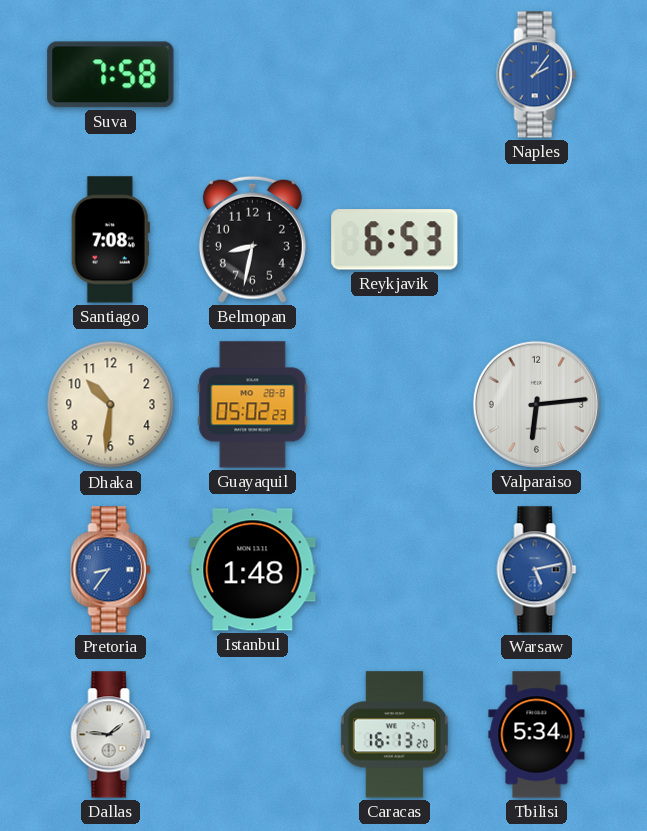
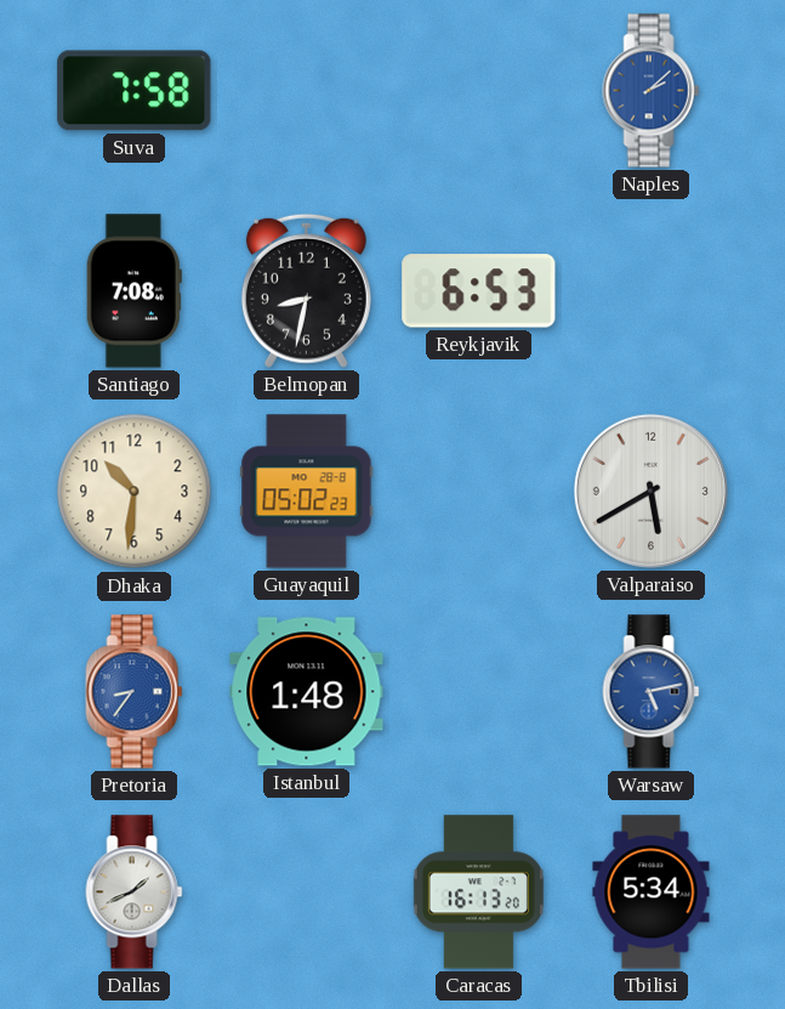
Naples: 2:06 -> 2:08
Valparaiso: 6:14 -> 5:40
Dallas: 1:46 -> 1:41
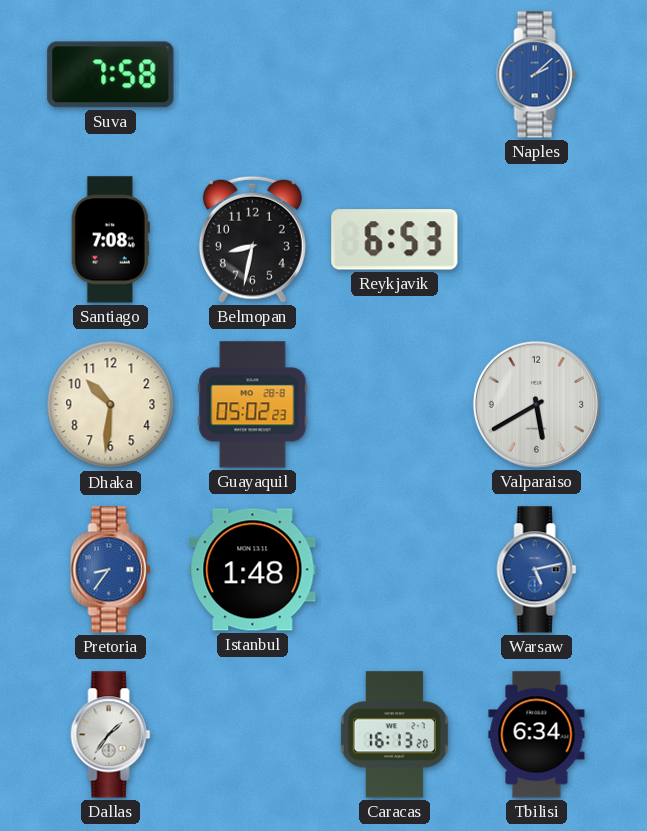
Dallas: 1:41 -> 1:36
Tbilisi: 5:34 -> 6:34
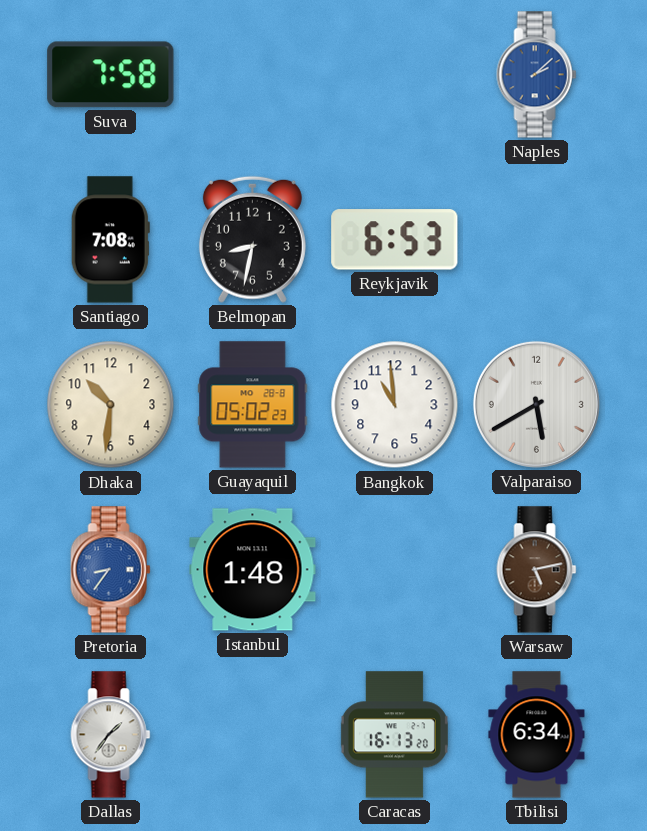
Bangkok: none -> 10:59
Warsaw dial: blue -> brown
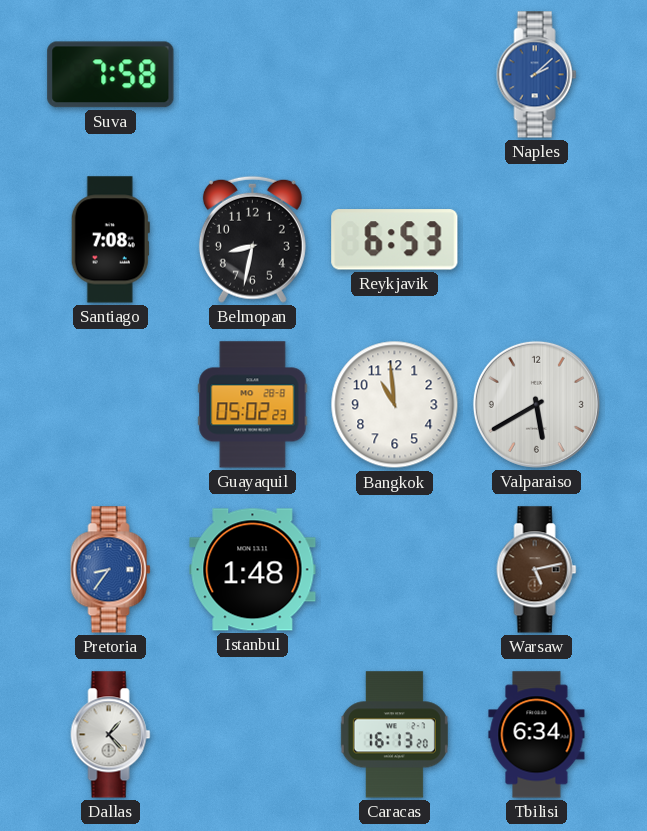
Dhaka: 10:31 -> none
Dallas: 1:36 -> 1:23
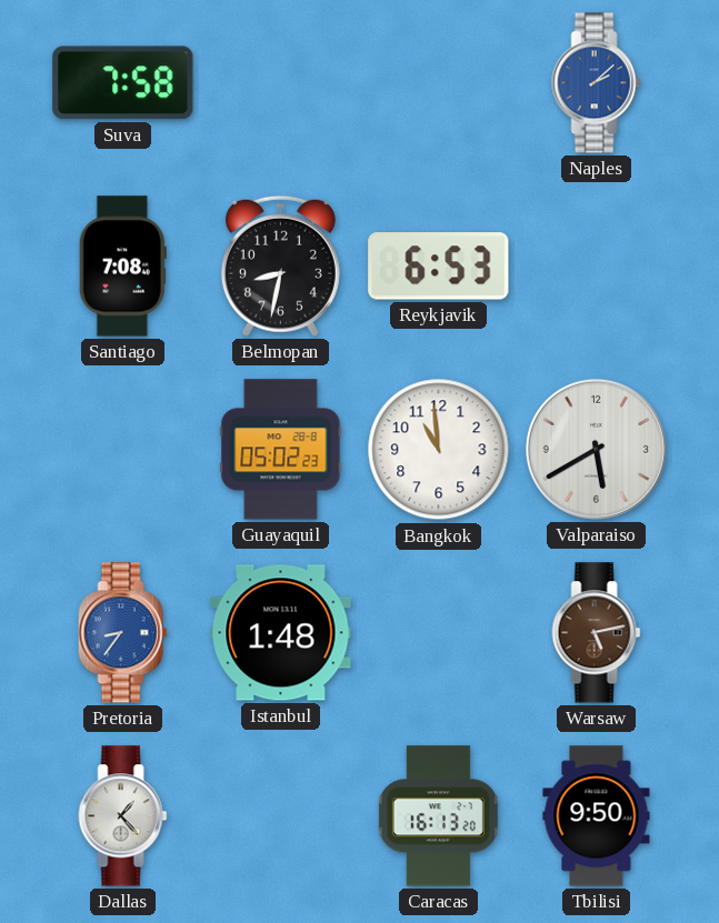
Tbilisi: 6:34 -> 9:50
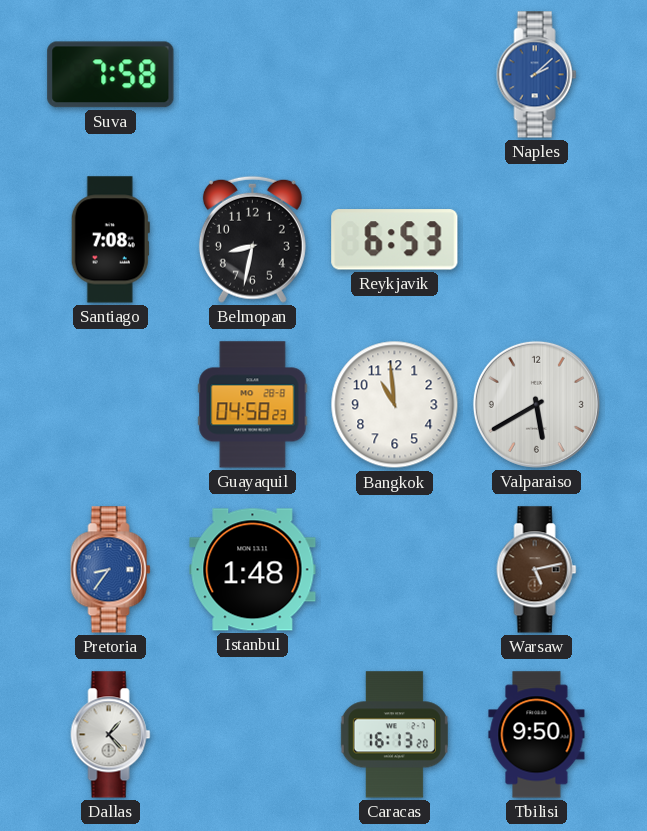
Guayaquil: 05:02 -> 04:58
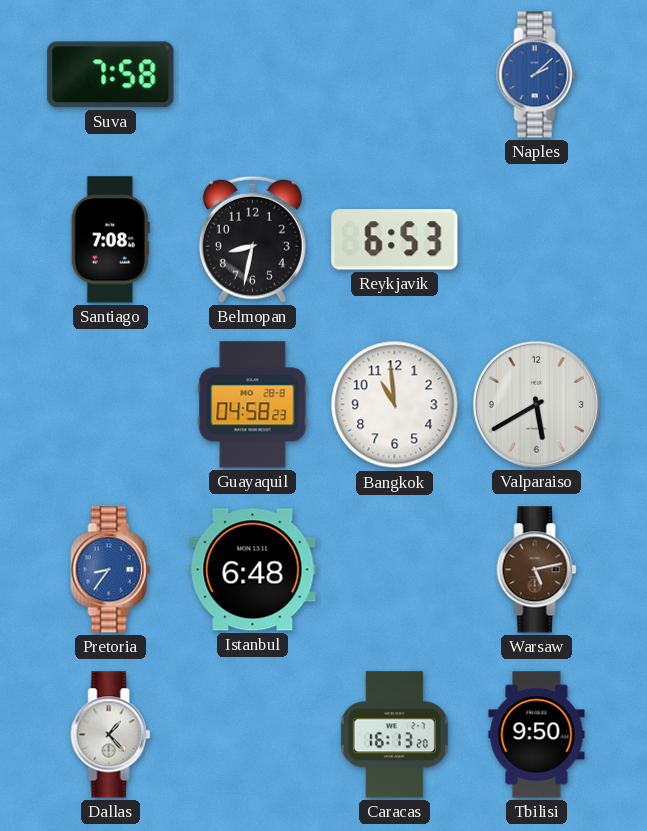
Istanbul: 1:48 -> 6:48
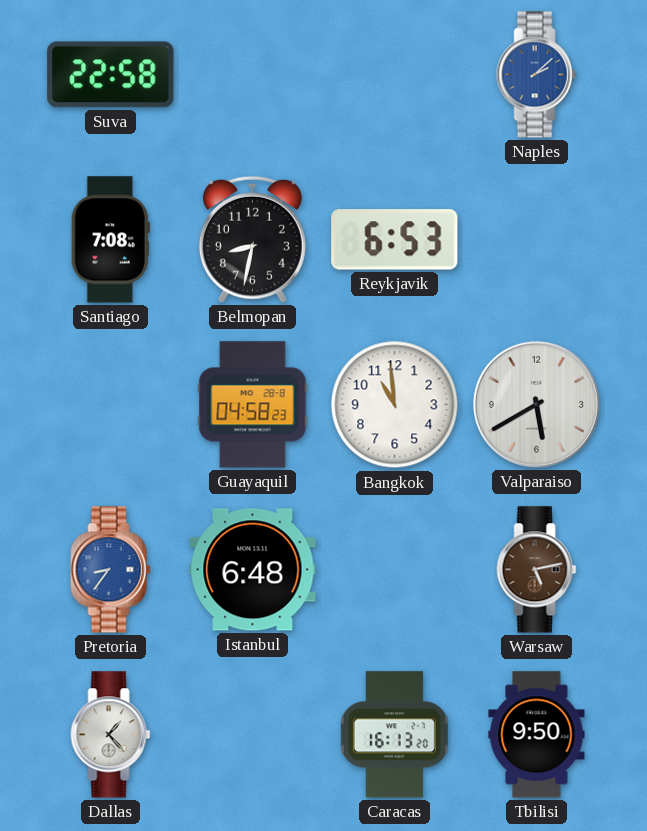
Suva: 7:58 -> 22:58
